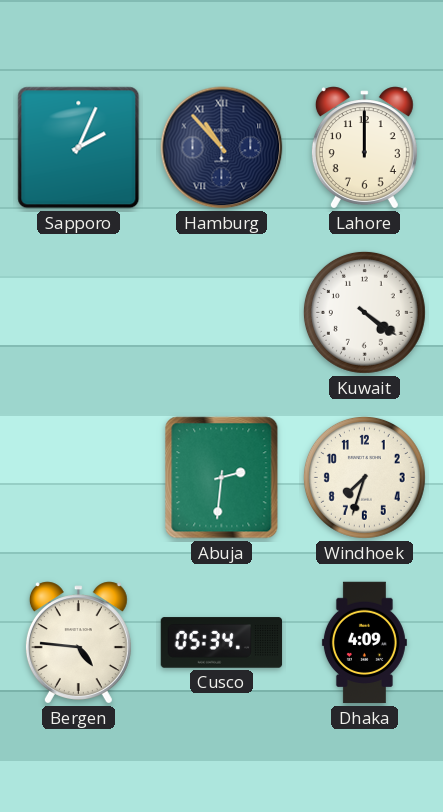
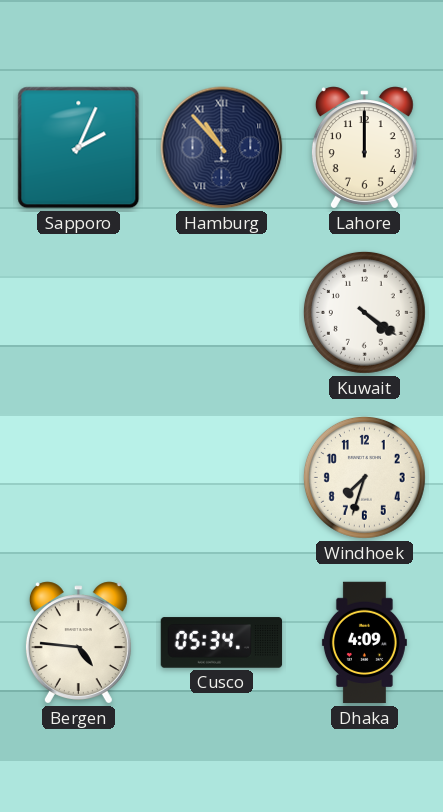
Abuja: 2:31 -> none
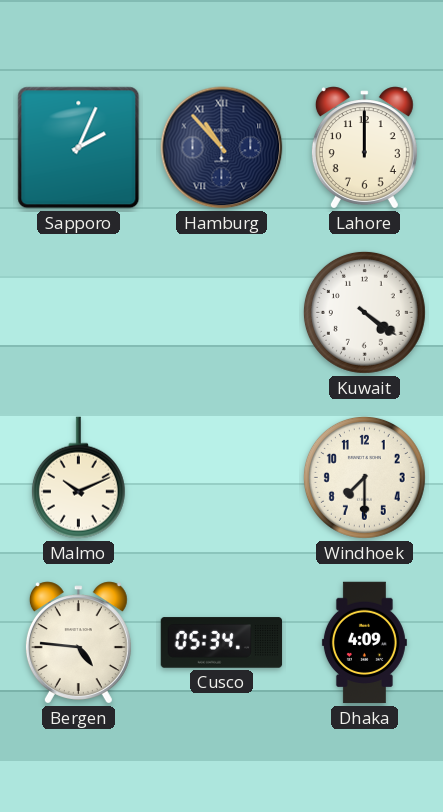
Malmo: none -> 10:11
Windhoek: 7:33 -> 7:30
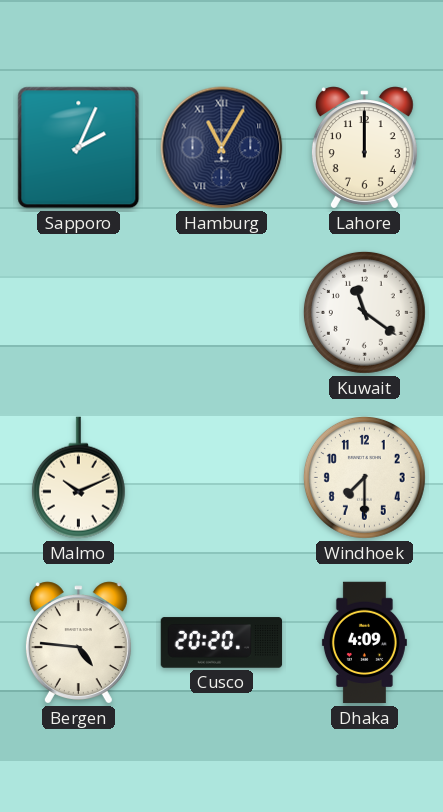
Hamburg: 10:53 -> 11:05
Kuwait: 4:21 -> 11:21
Cusco: 05:34 -> 20:20
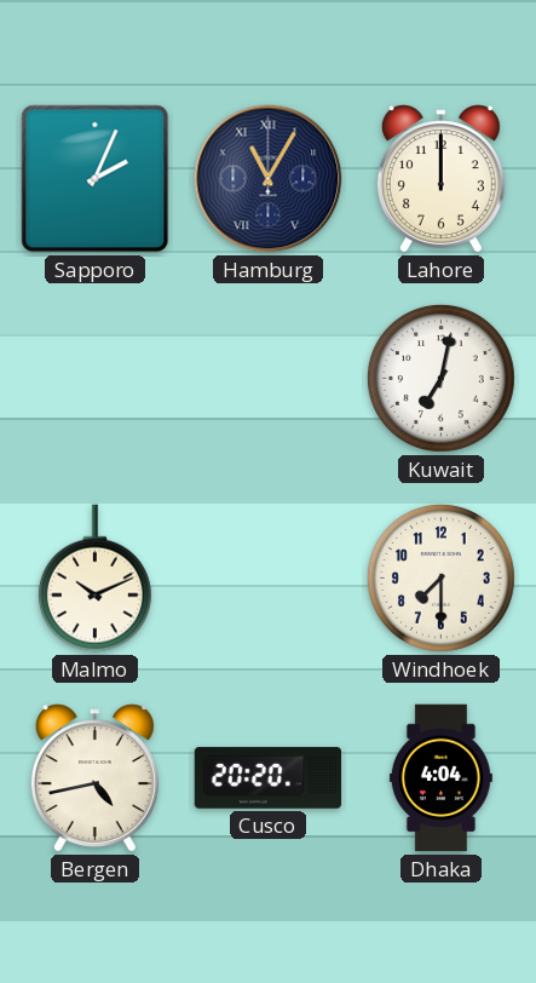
Kuwait: 11:21 -> 7:02
Bergen: 4:46 -> 4:43
Dhaka: 4:09 -> 4:04
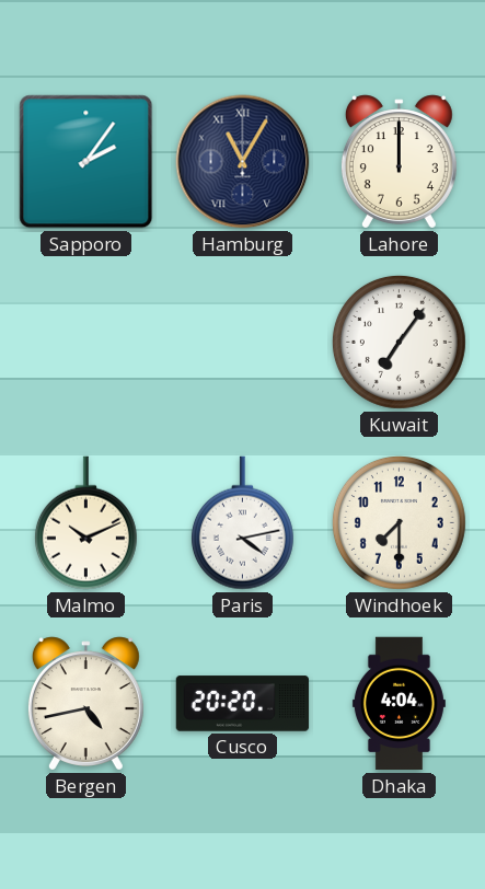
Sapporo: 2:04 -> 2:06
Kuwait: 7:02 -> 7:06
Paris: none -> 4:13
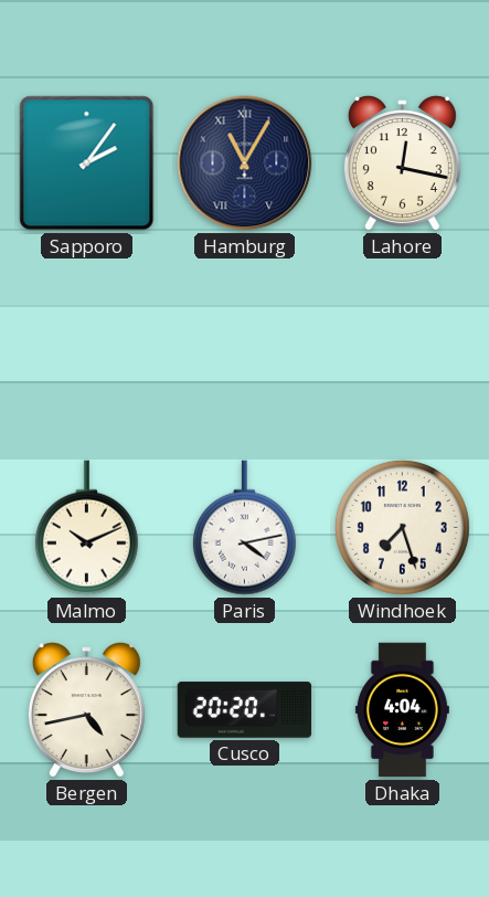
Lahore: 12:00 -> 12:17
Kuwait: 7:06 -> none
Windhoek: 7:30 -> 7:27
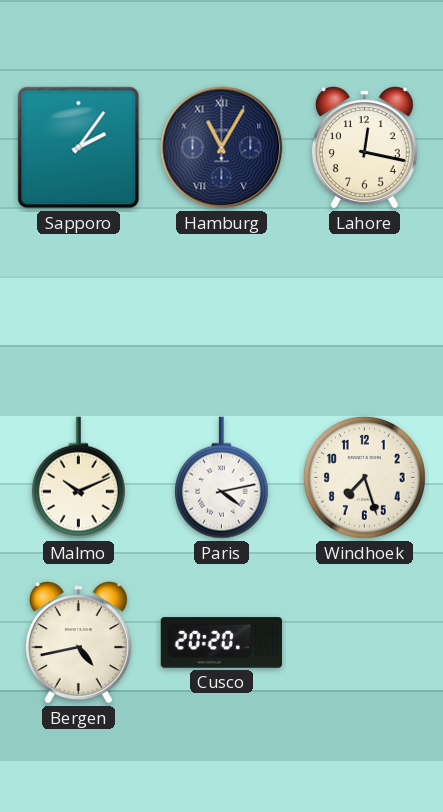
Dhaka: 4:04 -> none
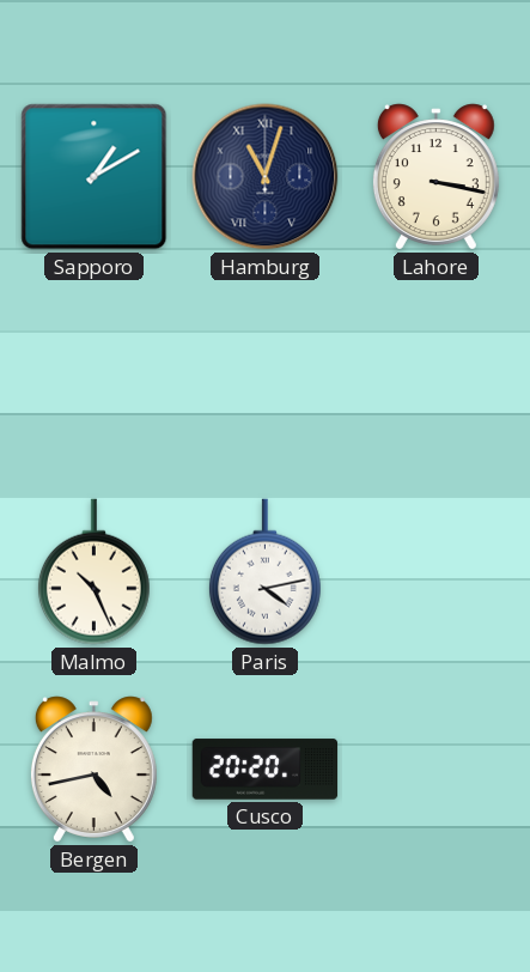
Sapporo: 2:06 -> 1:10
Hamburg: 11:05 -> 11:03
Lahore: 12:17 -> 3:17
Malmo: 10:11 -> 10:26
Windhoek: 7:27 -> none
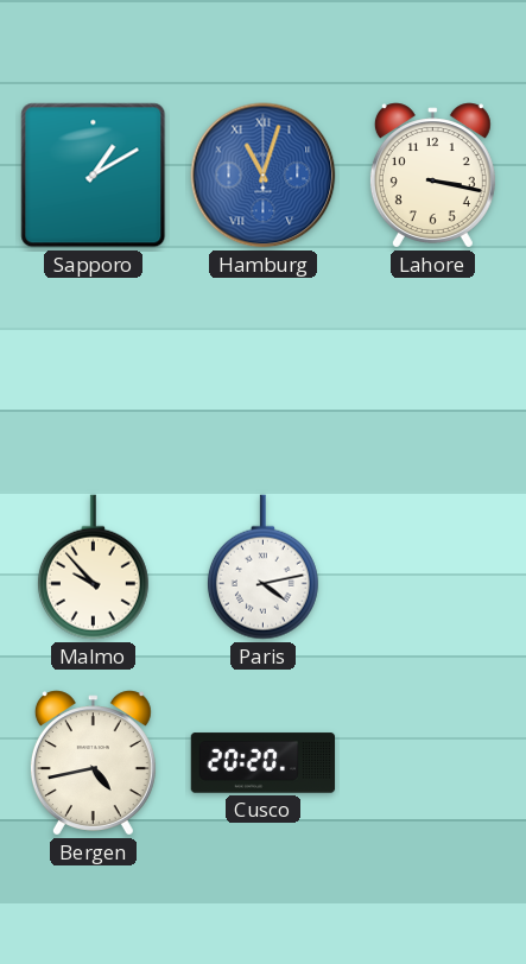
Hamburg dial: navy -> blue
Malmo: 10:26 -> 9:53
